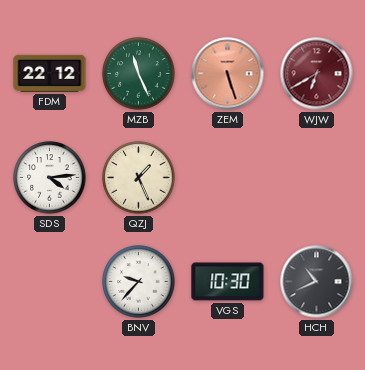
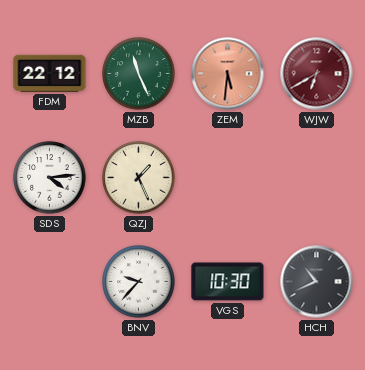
ZEM: 5:27 -> 5:31
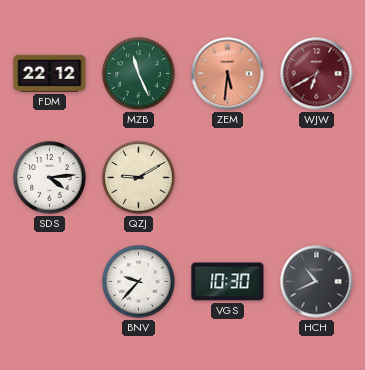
QZJ: 1:26 -> 9:10
